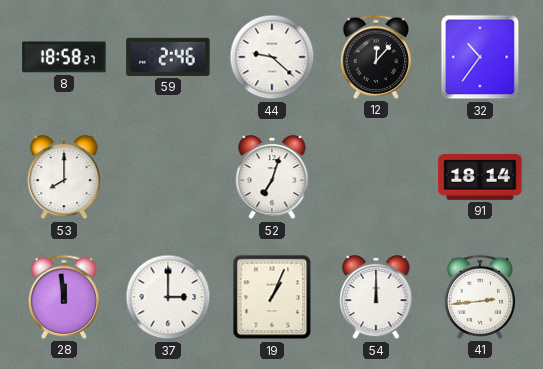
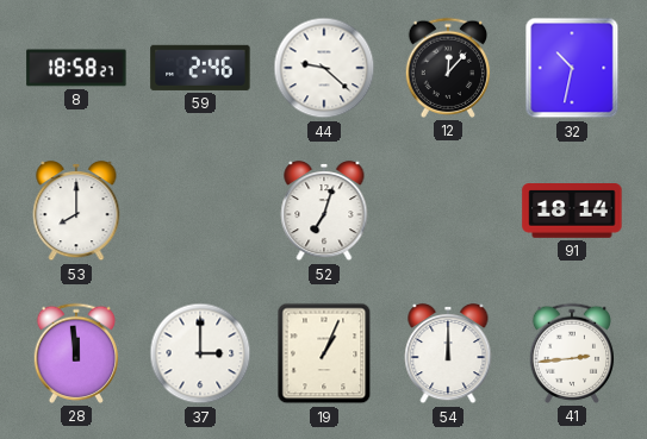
32: 10:36 -> 10:32
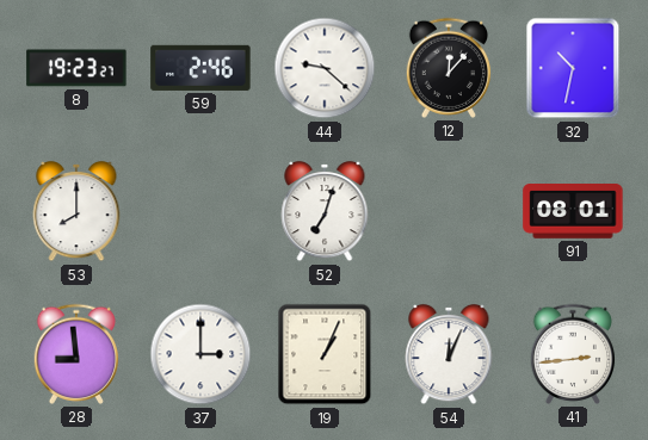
8: 18:58 -> 19:23
91: 18:14 -> 08:01
28: 11:59 -> 8:59
54: 12:00 -> 12:04
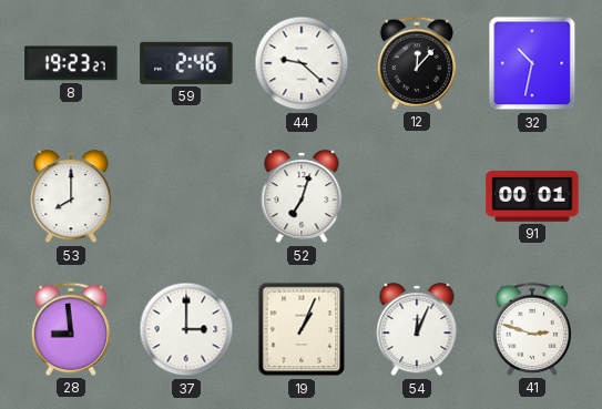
91: 08:01 -> 00:01
41: 2:44 -> 2:48
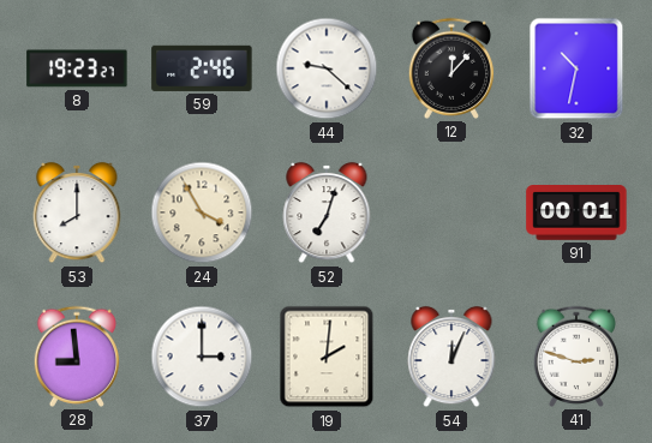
24: none -> 3:55
19: 1:04 -> 2:01
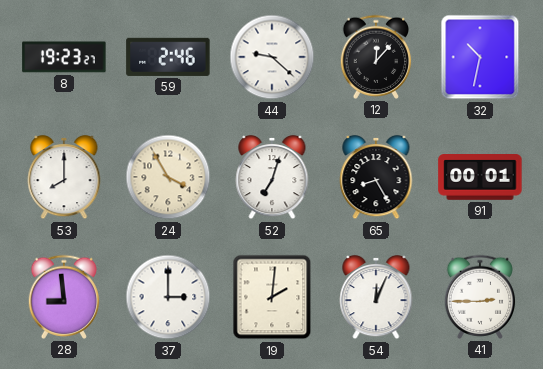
65: none -> 8:25
41: 2:48 -> 2:45
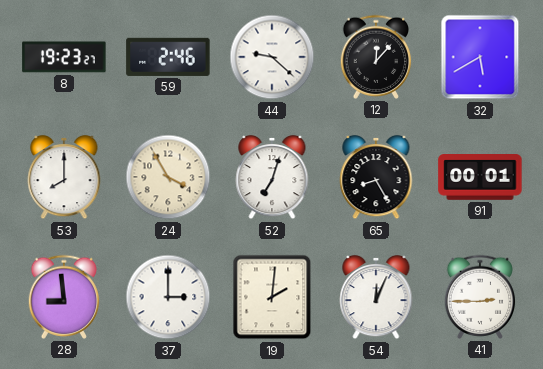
32: 10:32 -> 5:40
